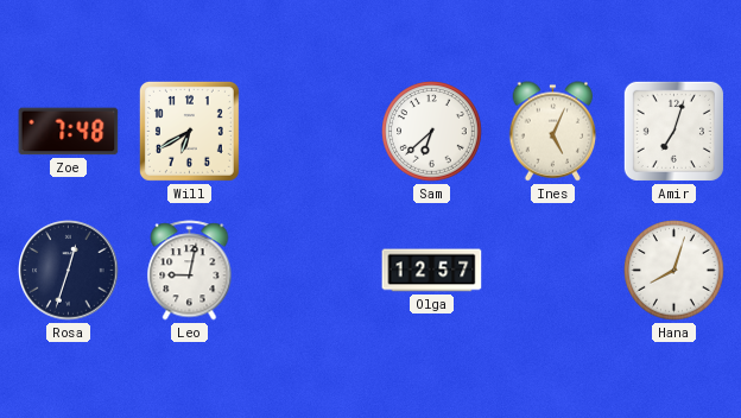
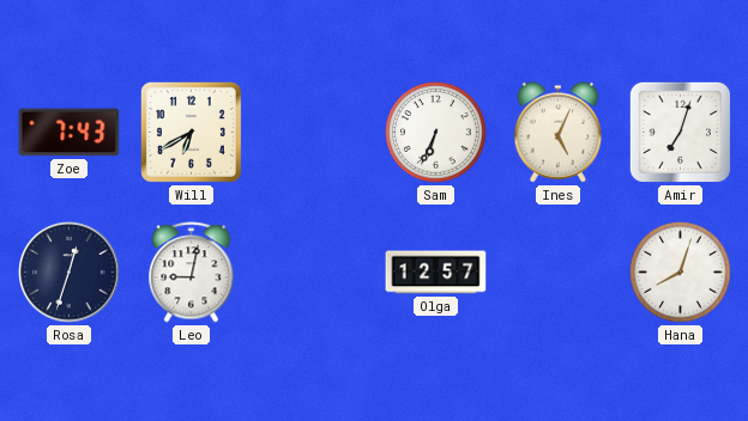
Zoe: 7:48 -> 7:43
Sam: 6:38 -> 6:34
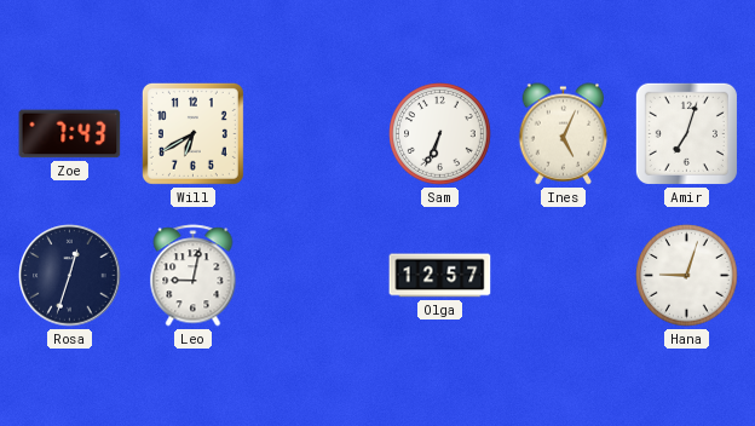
Hana: 8:03 -> 9:03
